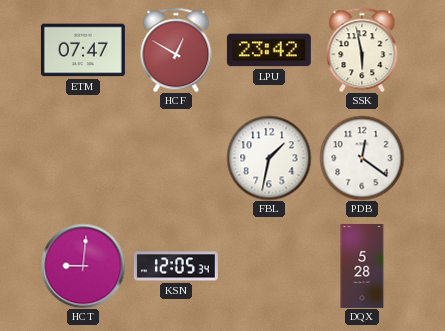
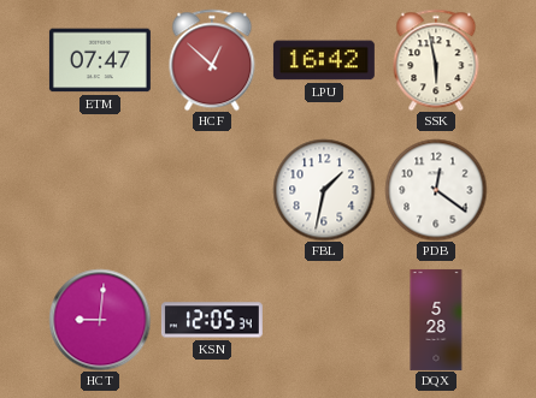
HCF: 12:50 -> 12:52
LPU: 23:42 -> 16:42
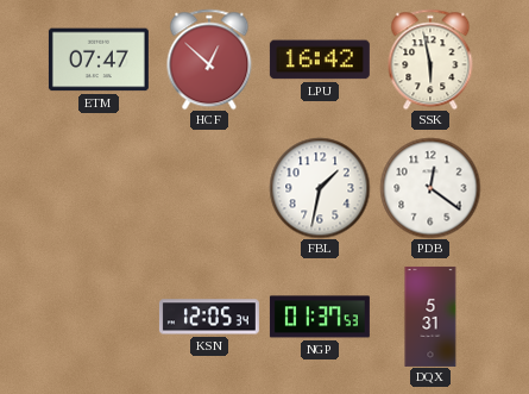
HCT: 9:01 -> none
NGP: none -> 01:37
DQX: 5:28 -> 5:31
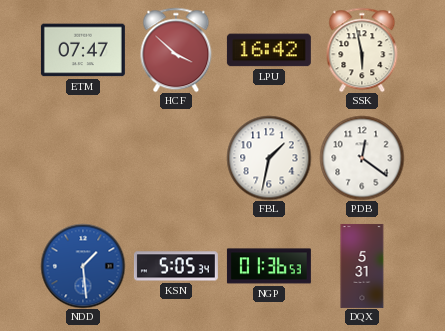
HCF: 12:52 -> 3:52
NDD: none -> 1:29
KSN: 12:05 -> 5:05
NGP: 01:37 -> 01:36
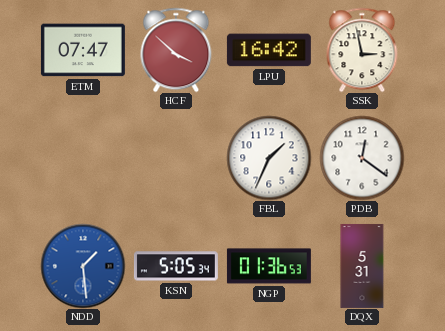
SSK: 5:58 -> 2:58
FBL: 1:32 -> 1:34
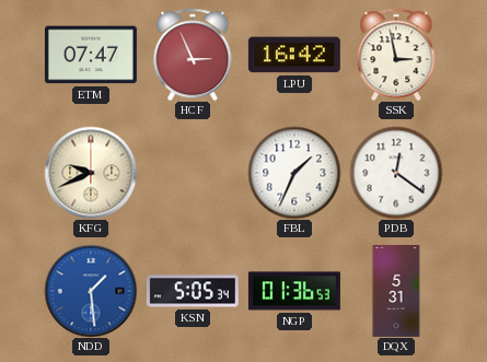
HCF: 3:52 -> 2:56
KFG: none -> 9:41
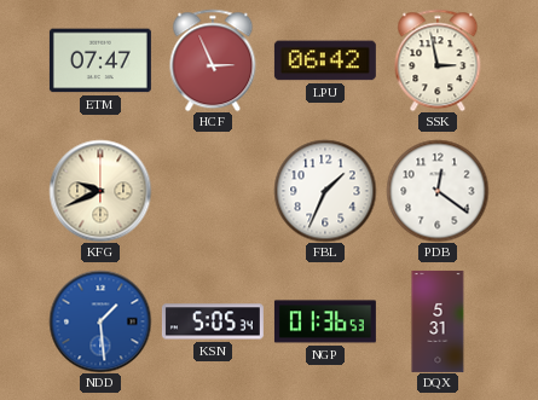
LPU: 16:42 -> 06:42
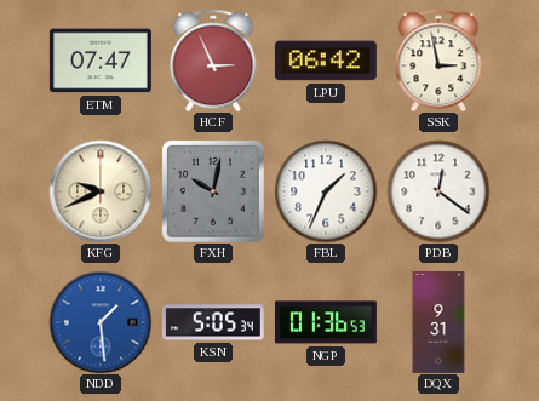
FXH: none -> 10:02
DQX: 5:31 -> 9:31
